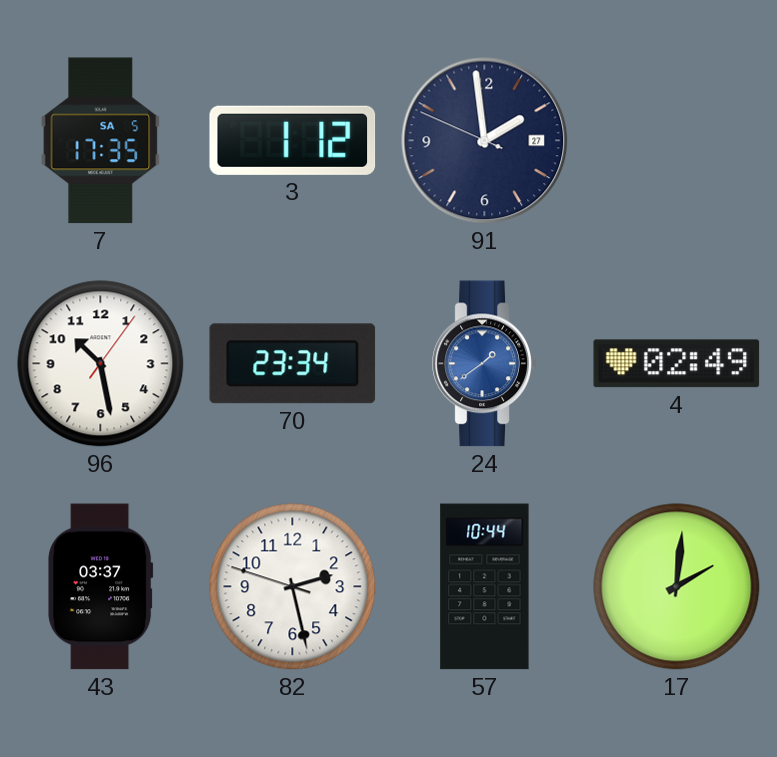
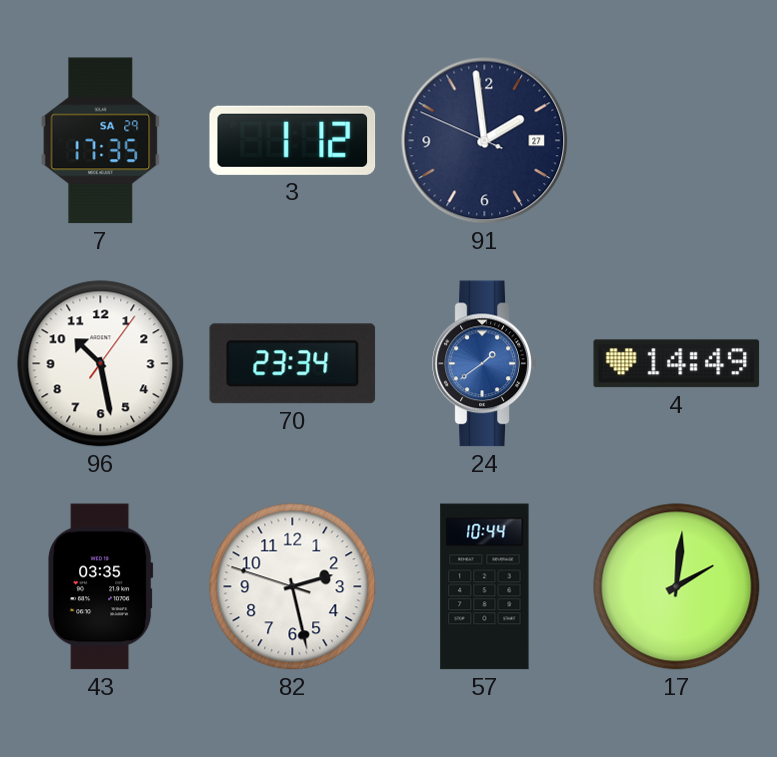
7 date: SA 5 -> SA 29
4: 02:49 -> 14:49
43: 03:37 -> 03:35
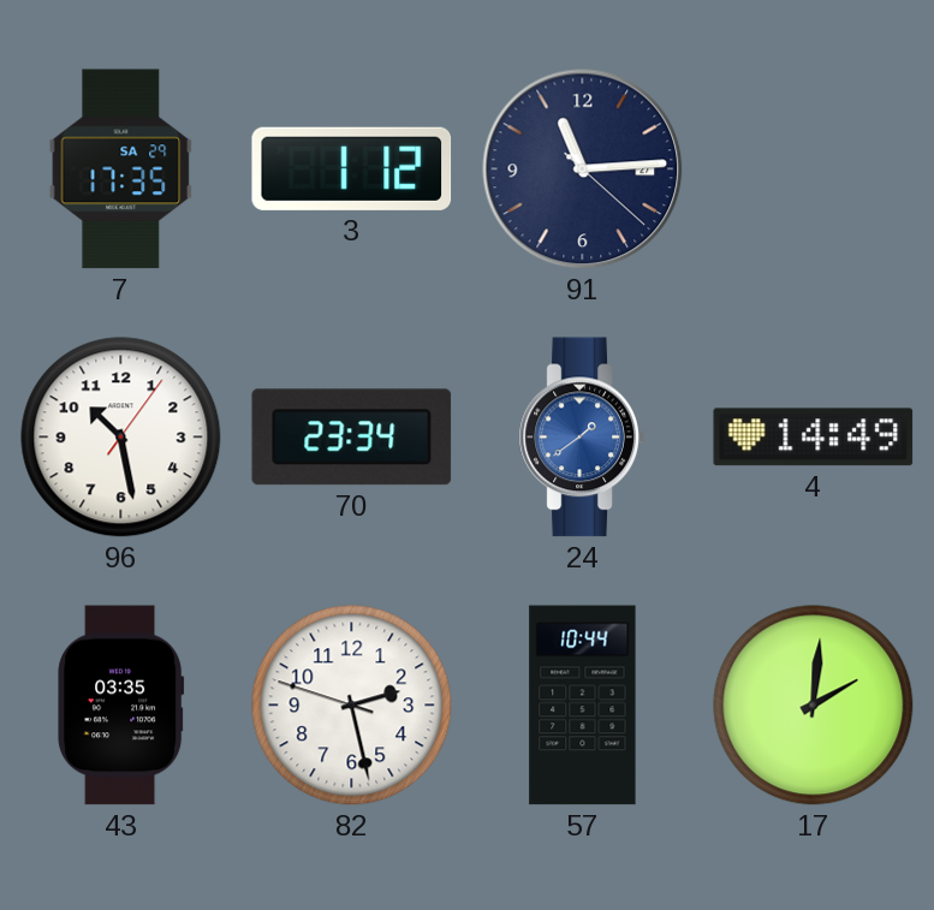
91: 1:58 -> 11:14
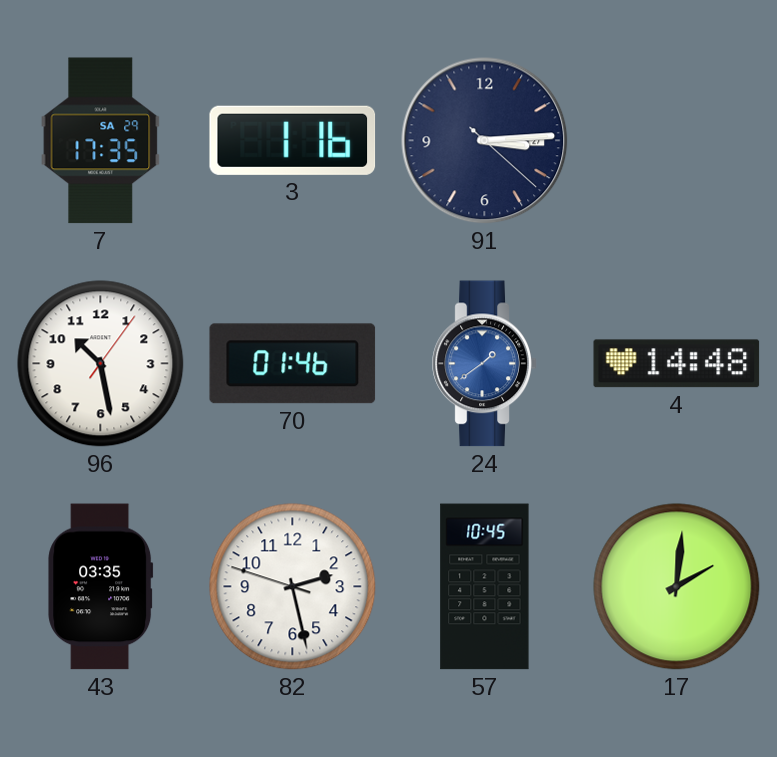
3: 1:12 -> 1:16
91: 11:14 -> 3:14
70: 23:34 -> 01:46
4: 14:49 -> 14:48
57: 10:44 -> 10:45
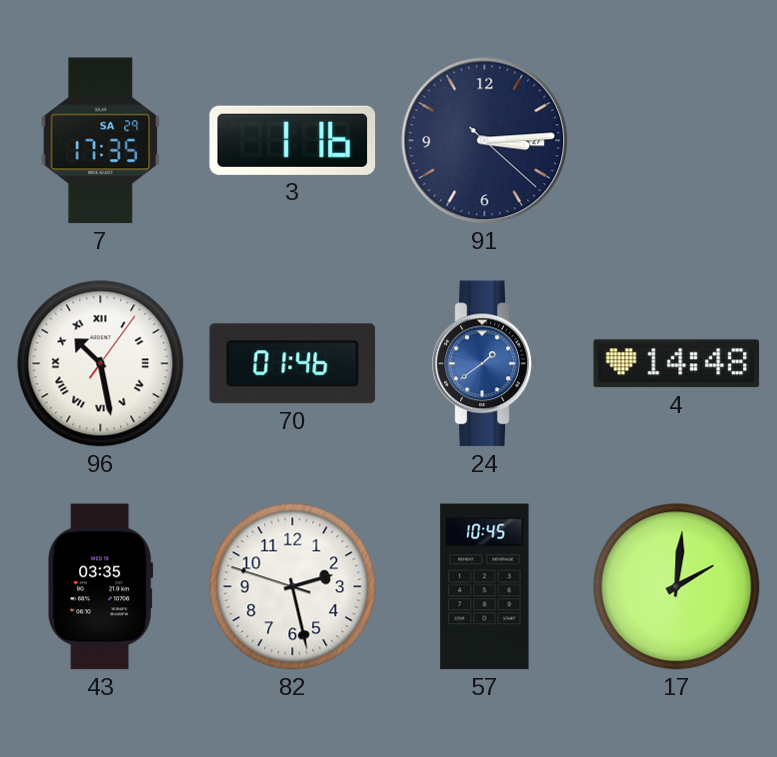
96 numerals: Arabic -> Roman
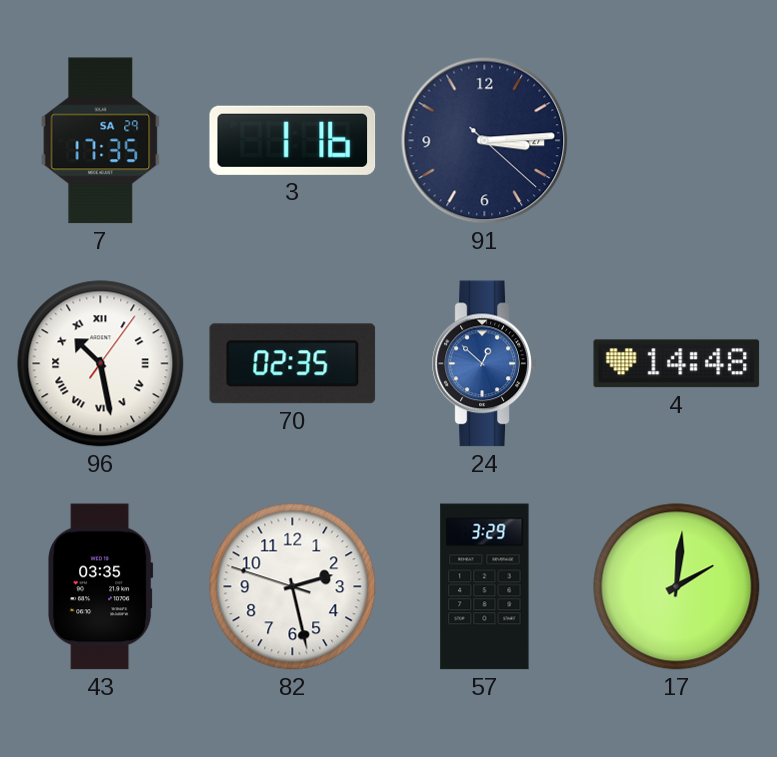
70: 01:46 -> 02:35
24: 1:39 -> 12:52
57: 10:45 -> 3:29
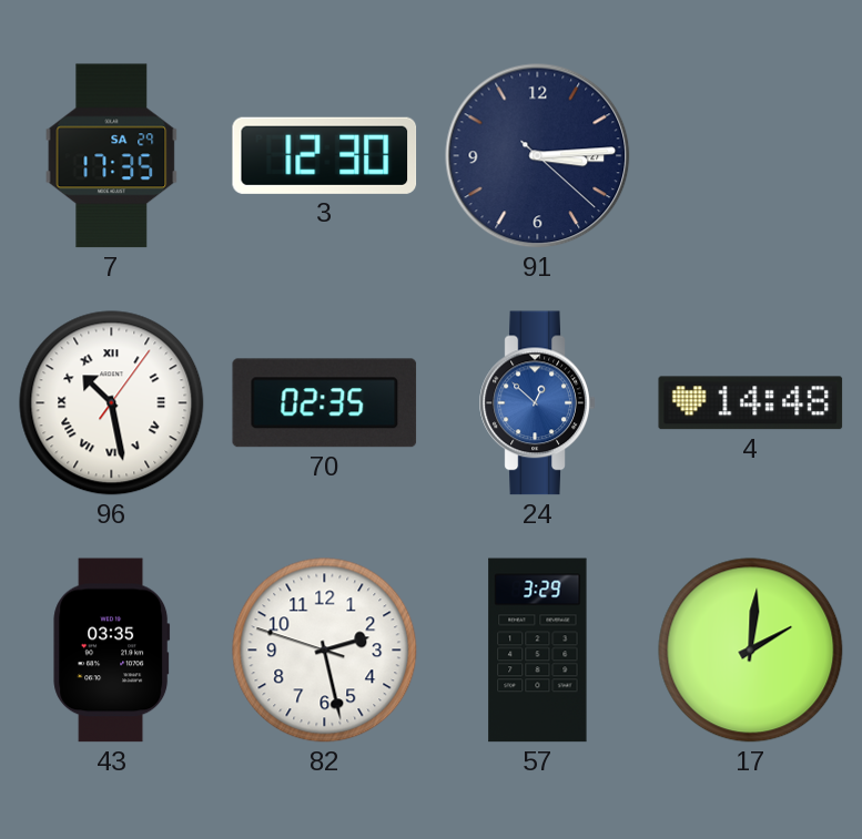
3: 1:16 -> 12:30
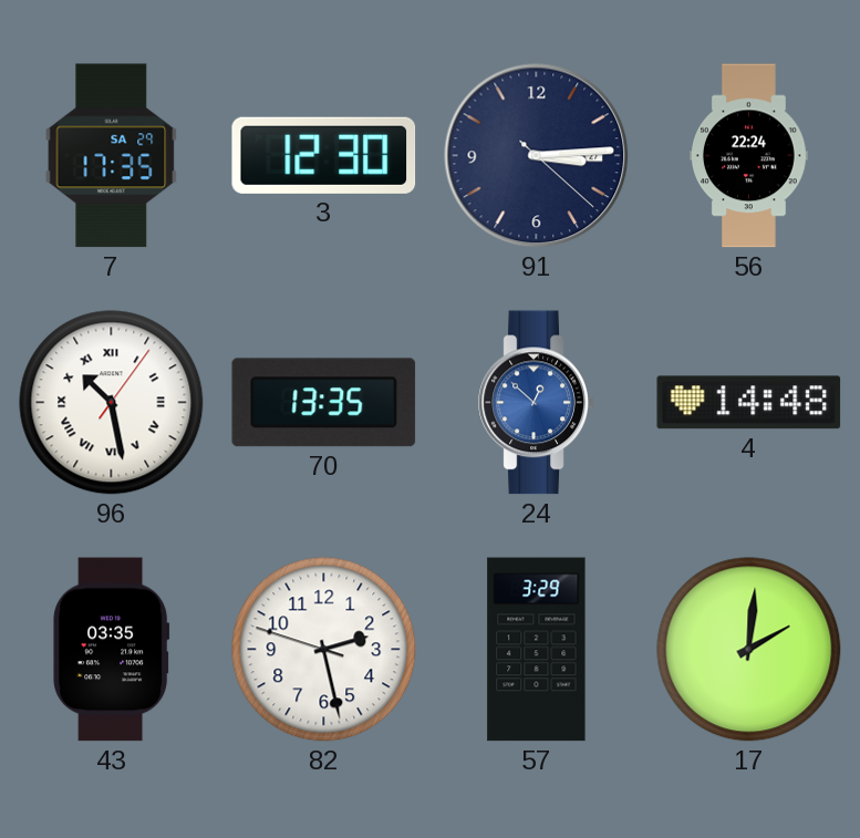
56: none -> 22:24
70: 02:35 -> 13:35
